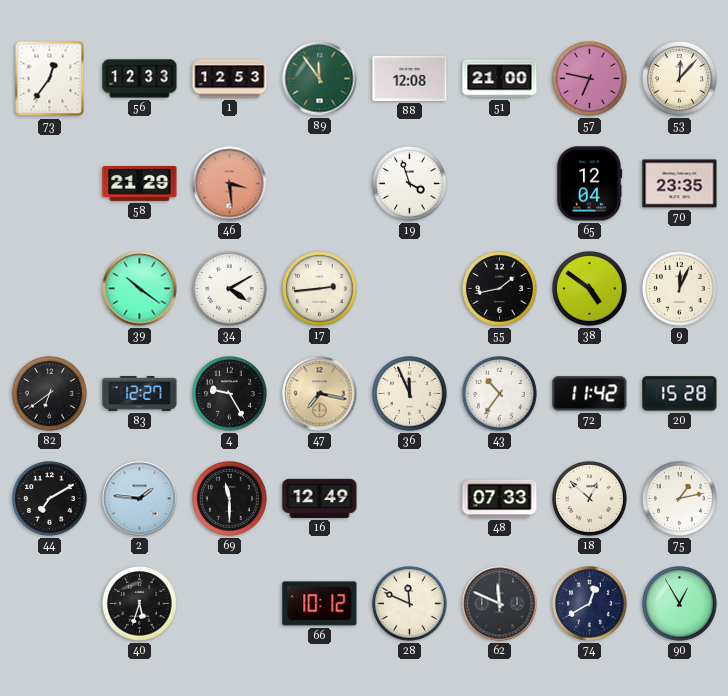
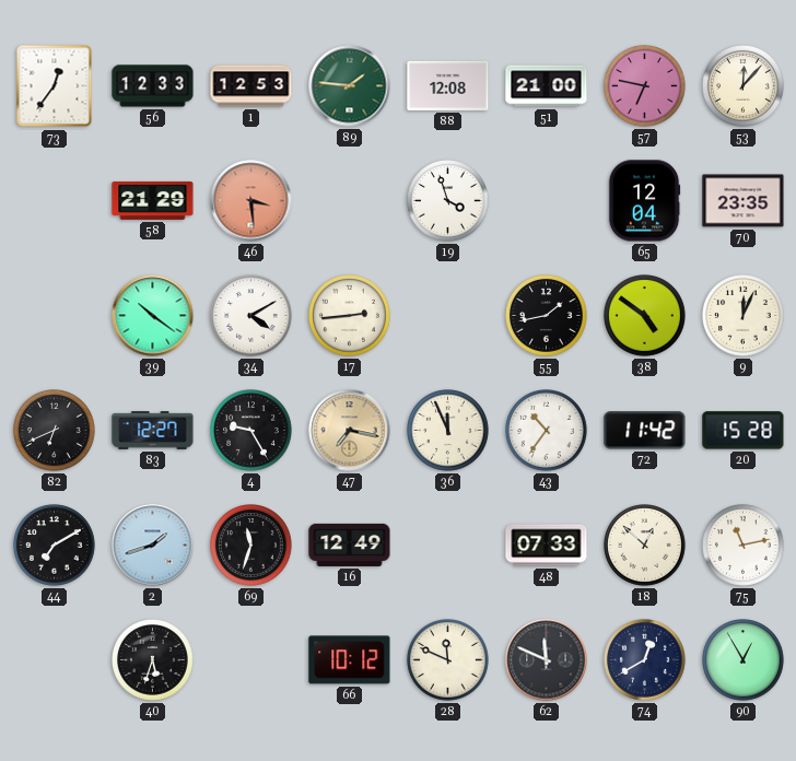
89: 11:54 -> 1:46
82: 6:39 -> 6:41
2: 1:46 -> 1:42
69: 11:30 -> 11:33
75: 1:13 -> 11:13
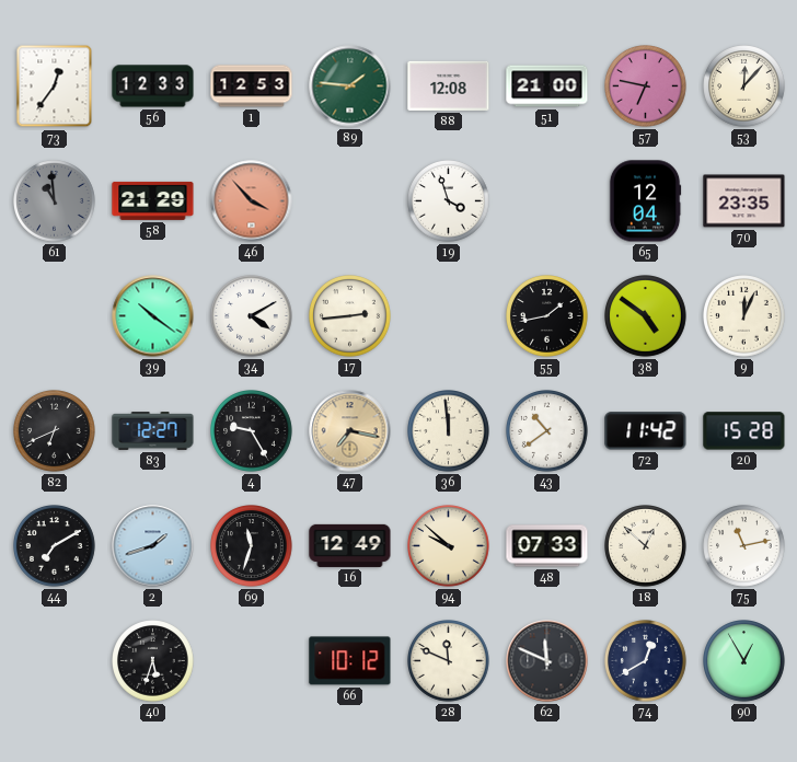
61: none -> 10:59
46: 3:29 -> 3:53
36: 11:56 -> 11:59
43: 10:36 -> 10:39
94: none -> 9:52
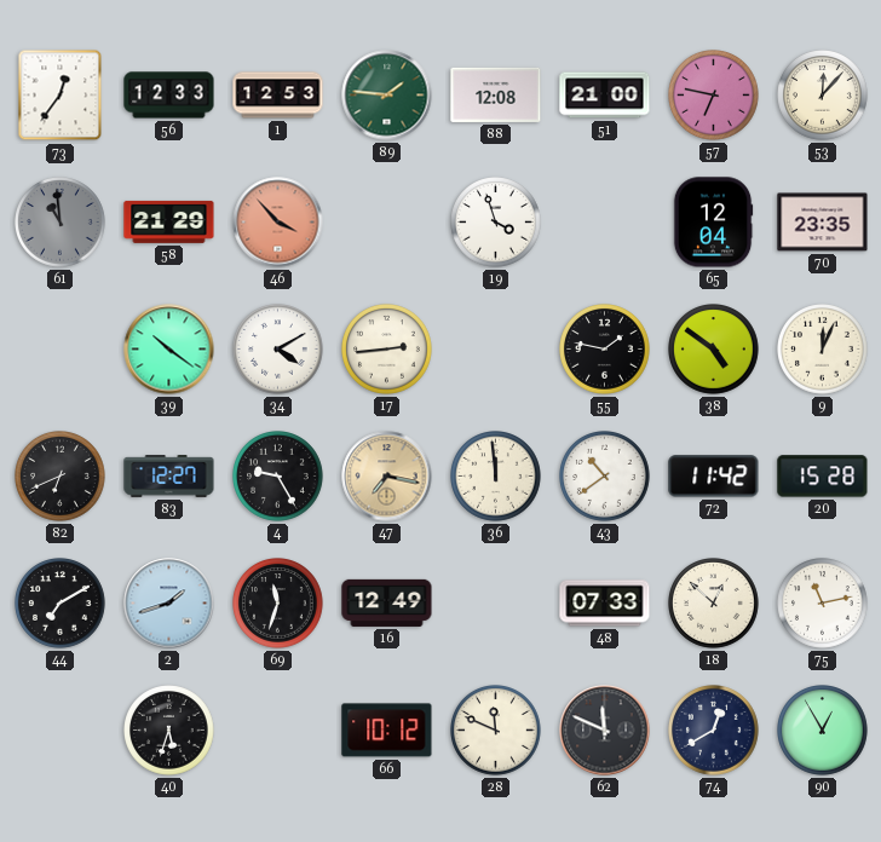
55: 1:43 -> 1:47
94: 9:52 -> none
